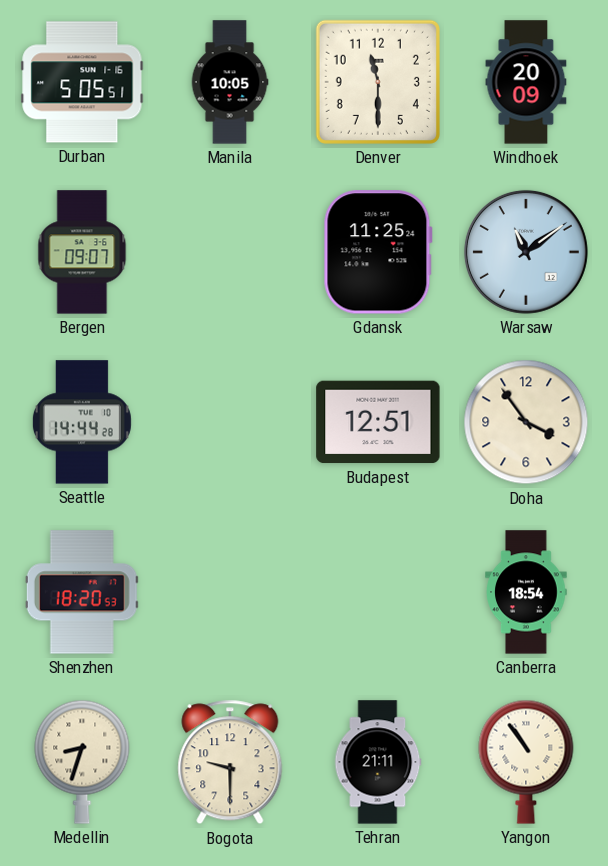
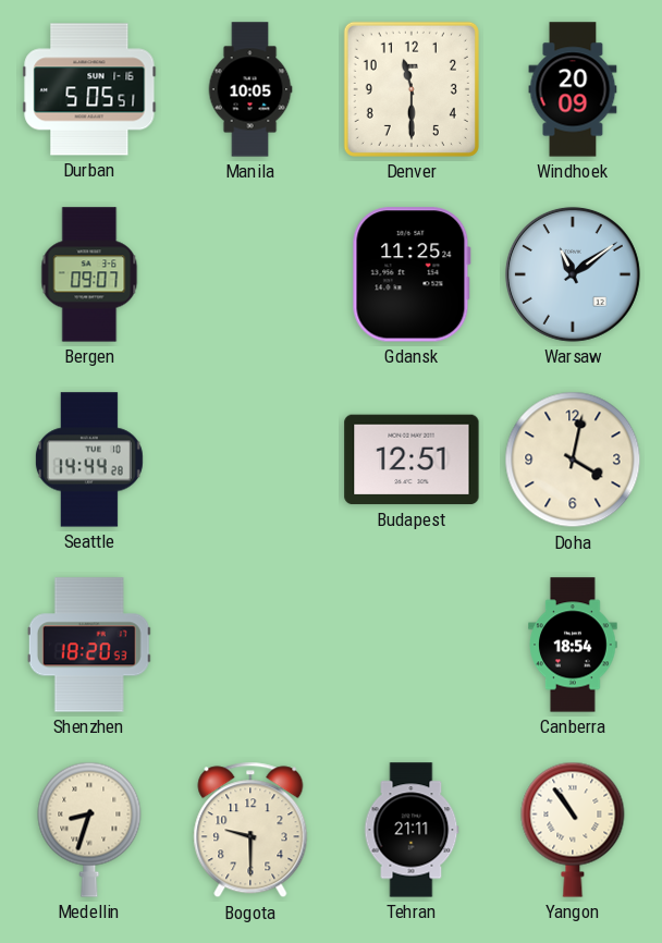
Doha: 3:54 -> 4:02
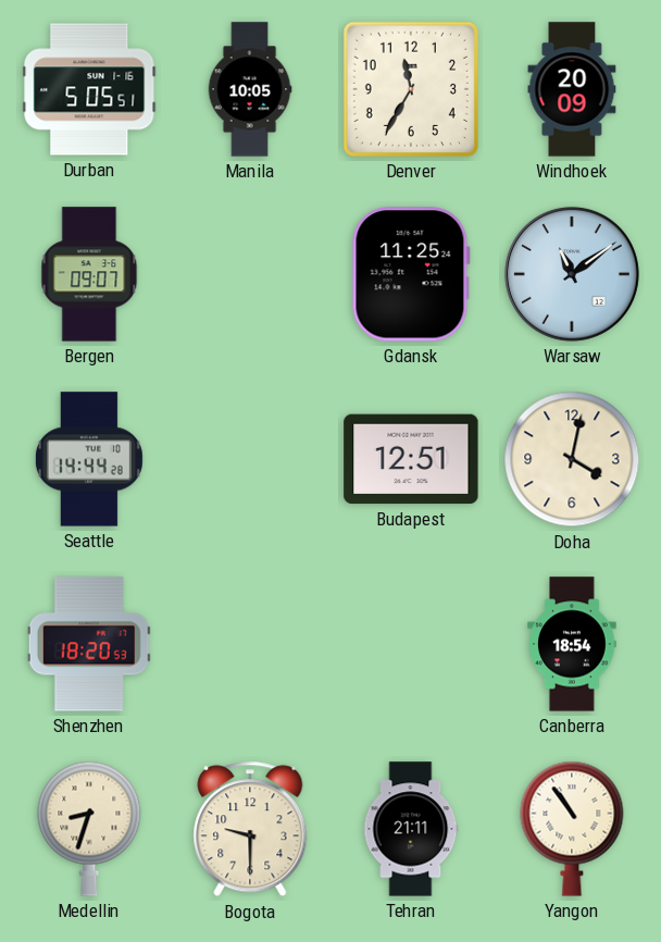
Denver: 11:30 -> 11:35
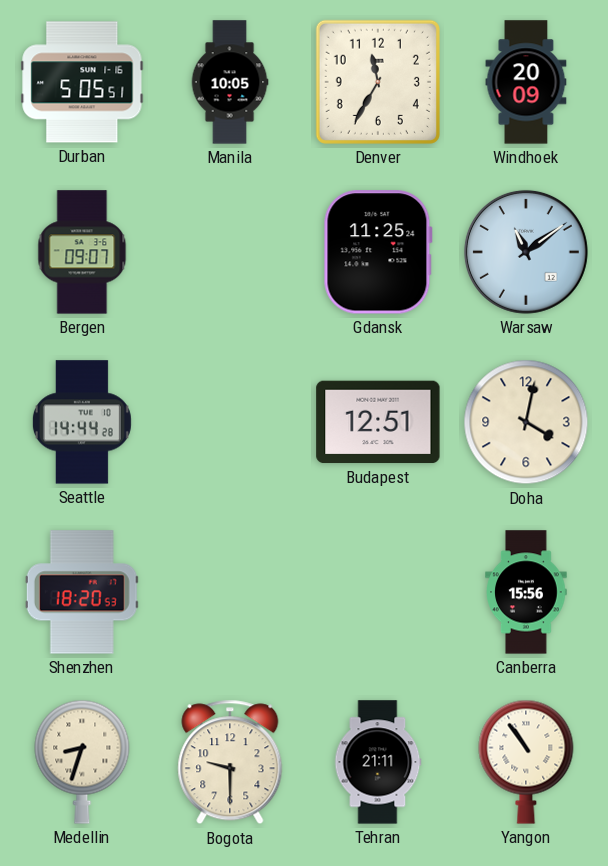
Canberra: 18:54 -> 15:56
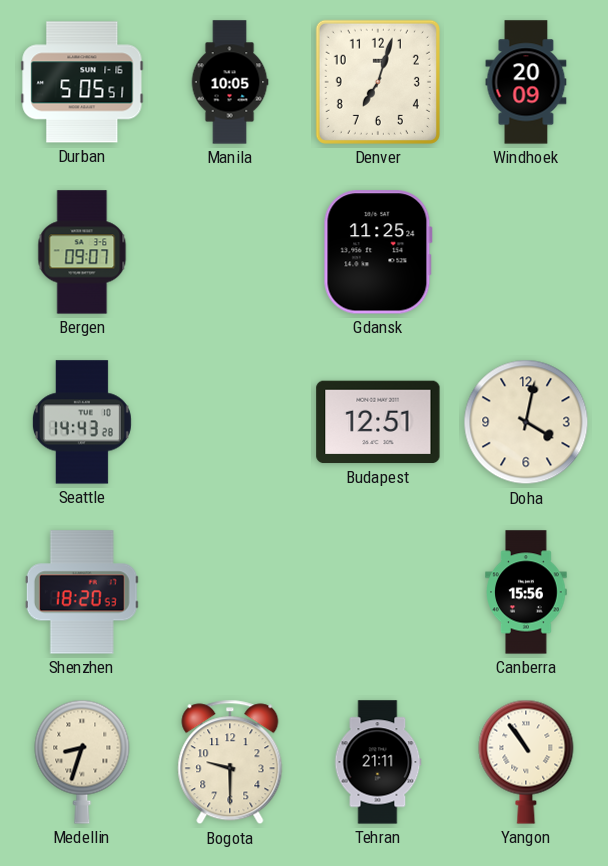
Denver: 11:35 -> 7:03
Warsaw: 11:09 -> none
Seattle: 14:44 -> 14:43
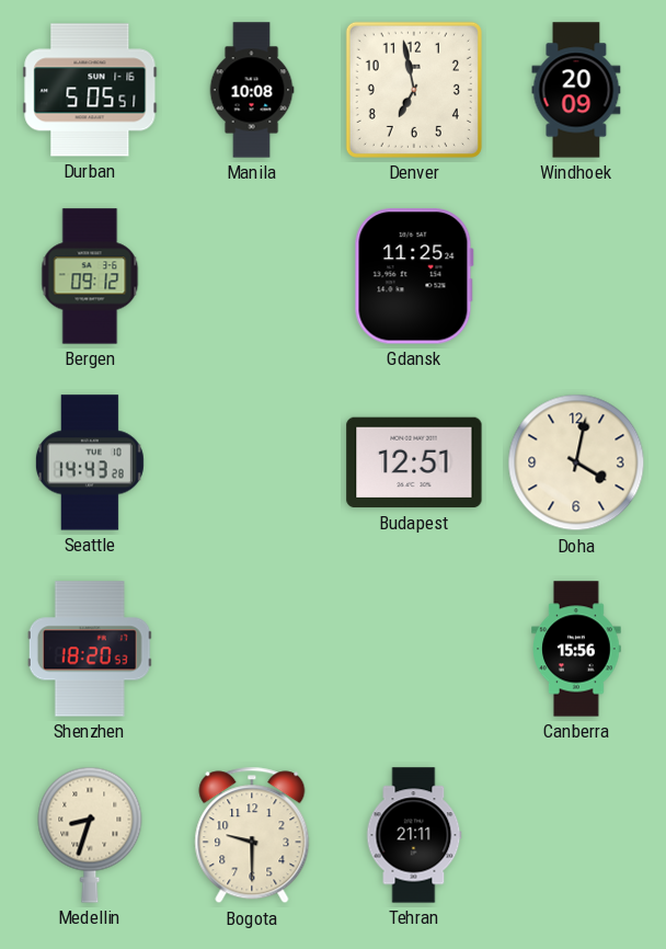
Manila: 10:05 -> 10:08
Denver: 7:03 -> 6:58
Bergen: 09:07 -> 09:12
Yangon: 10:54 -> none
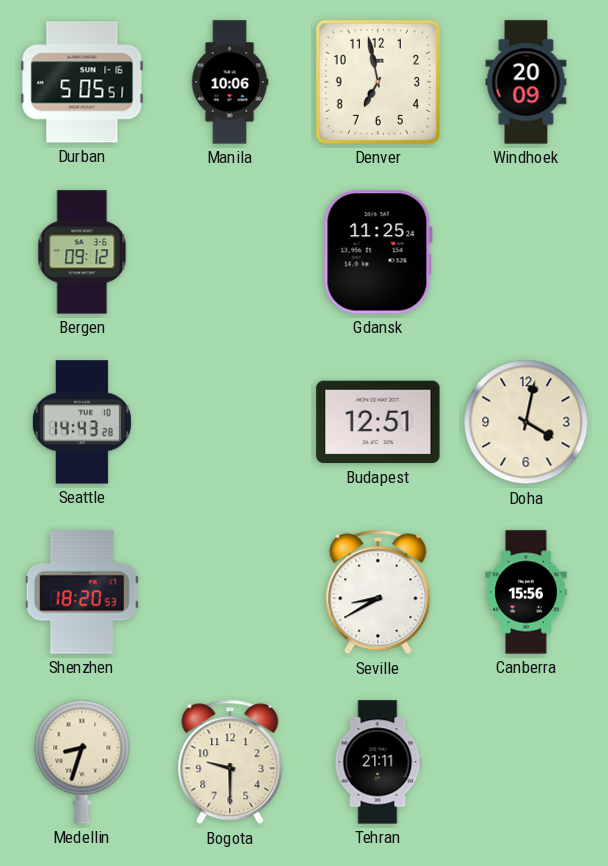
Manila: 10:08 -> 10:06
Seville: none -> 8:40
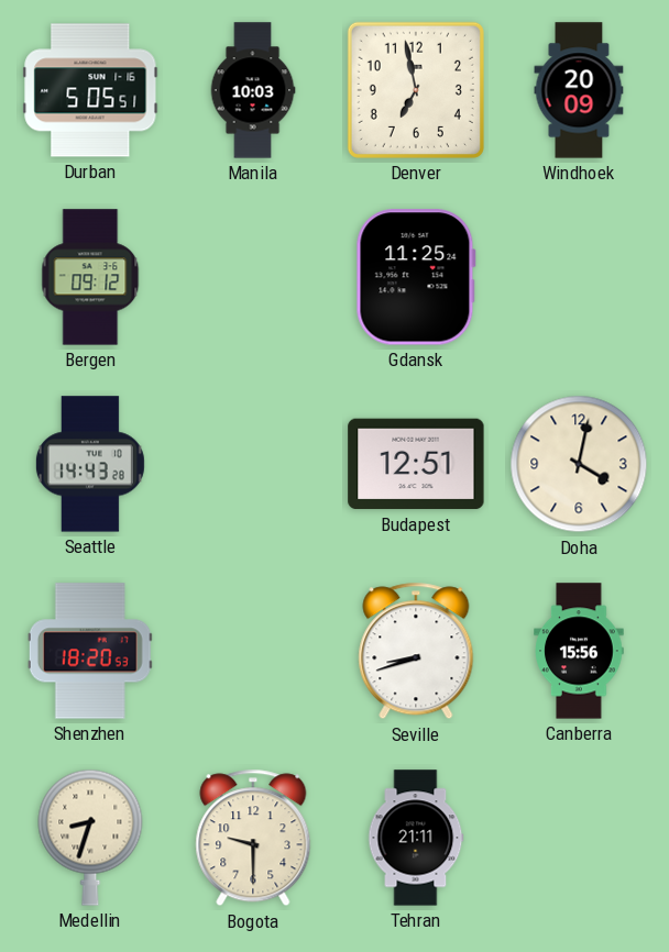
Manila: 10:06 -> 10:03
Seville: 8:40 -> 8:42
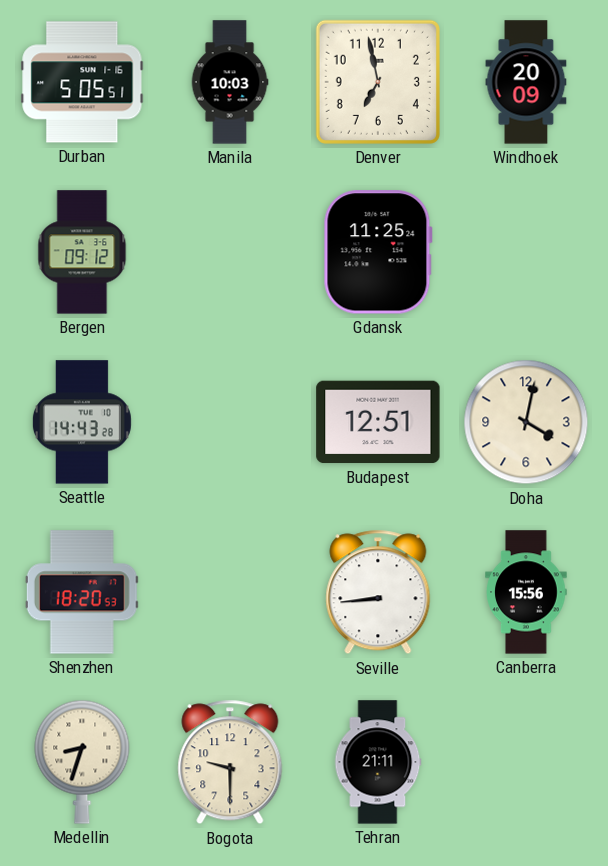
Seville: 8:42 -> 8:44
